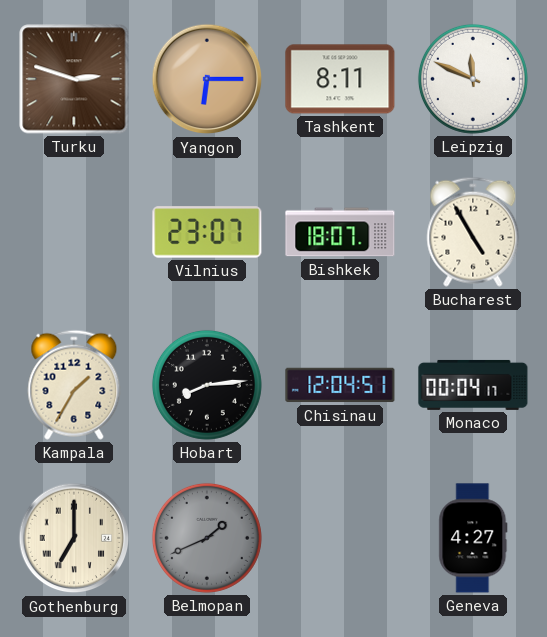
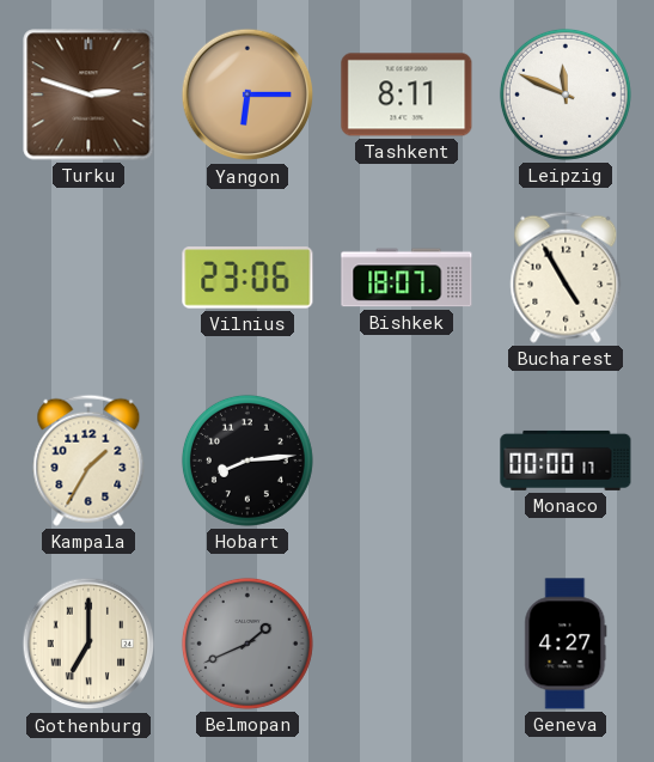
Vilnius: 23:07 -> 23:06
Chisinau: 12:04 -> none
Monaco: 00:04 -> 00:00
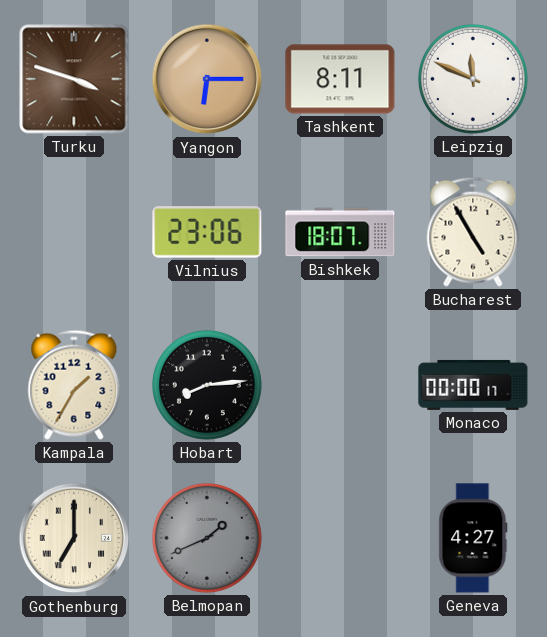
Turku: 2:48 -> 3:48
